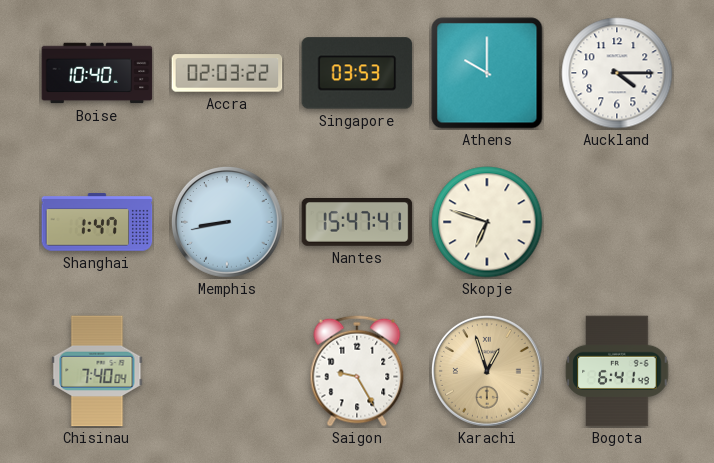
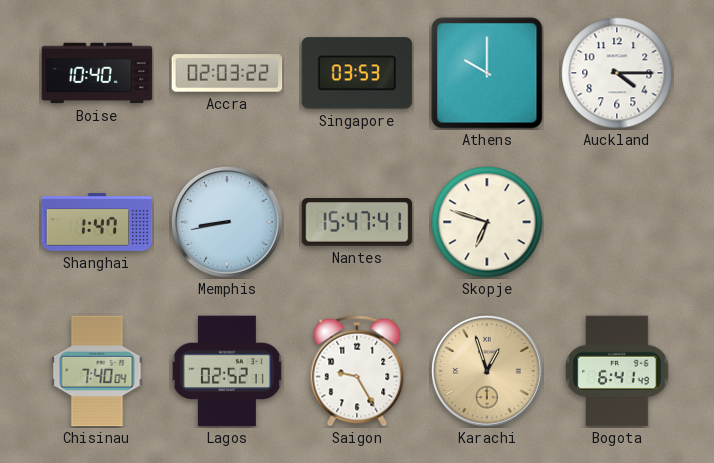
Lagos: none -> 02:52
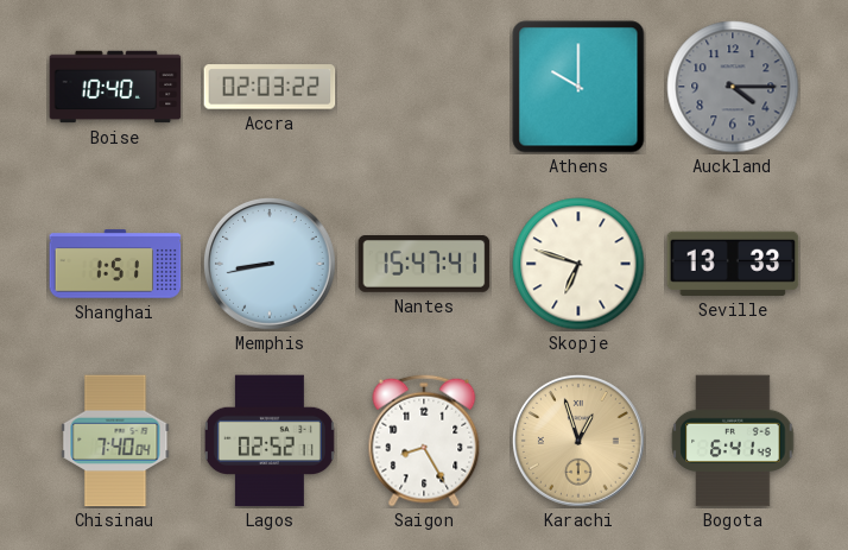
Singapore: 03:53 -> none
Auckland dial: white -> grey
Shanghai: 1:47 -> 1:51
Seville: none -> 13:33
Saigon: 9:25 -> 8:25
